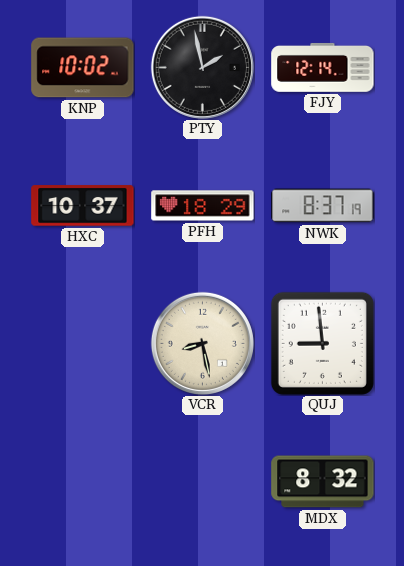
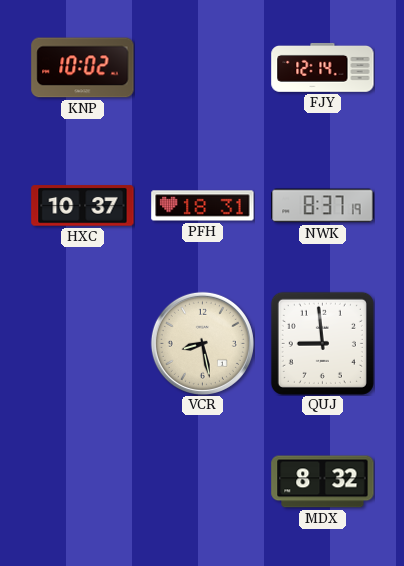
PTY: 1:58 -> none
PFH: 18:29 -> 18:31
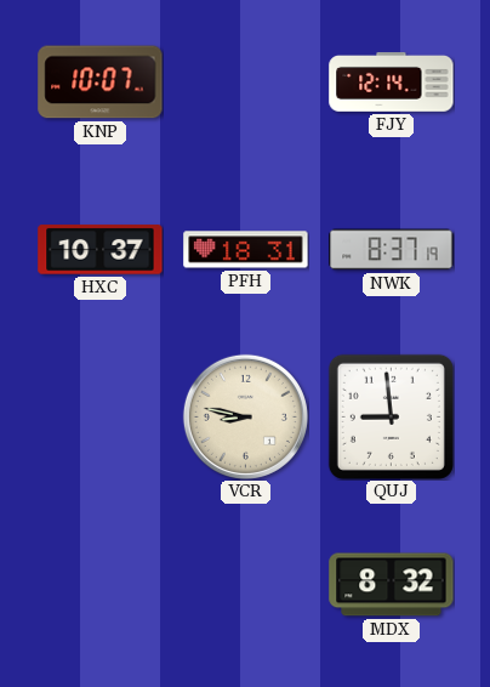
KNP: 10:02 -> 10:07
VCR: 8:28 -> 8:47
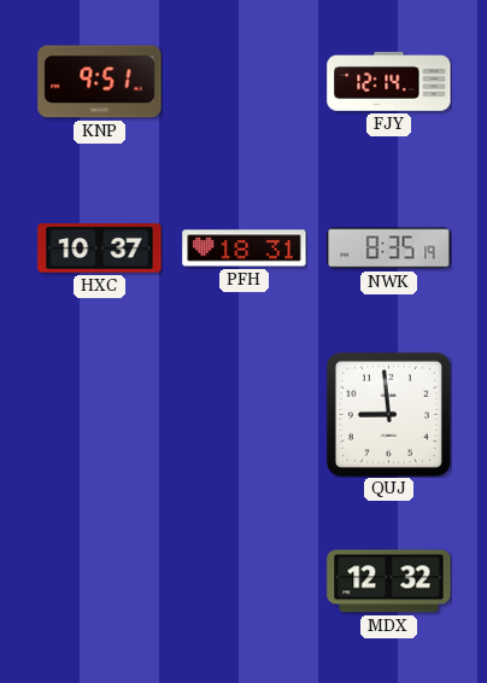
KNP: 10:07 -> 9:51
NWK: 8:37 -> 8:35
VCR: 8:47 -> none
MDX: 8:32 -> 12:32
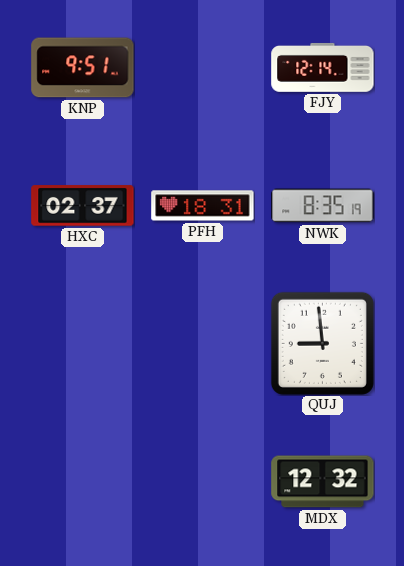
HXC: 10:37 -> 02:37
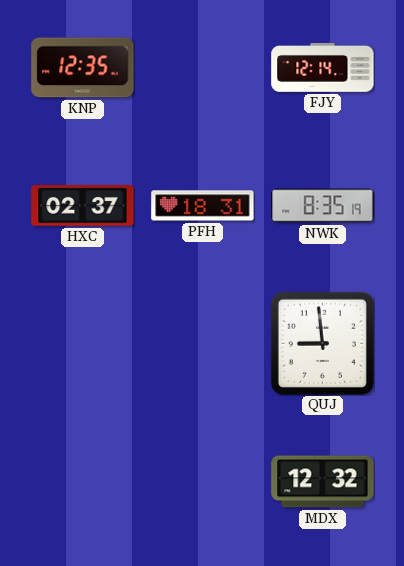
KNP: 9:51 -> 12:35
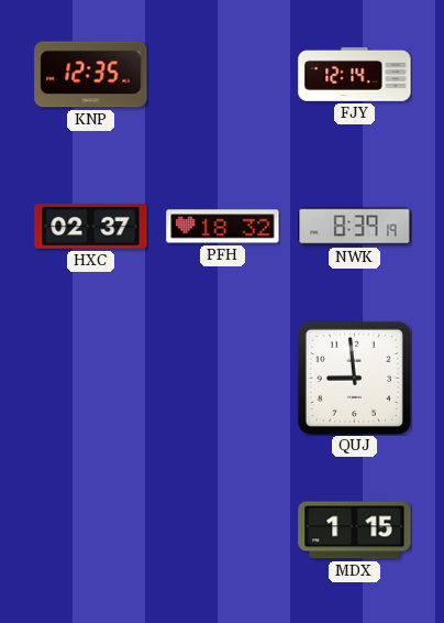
PFH: 18:31 -> 18:32
NWK: 8:35 -> 8:39
MDX: 12:32 -> 1:15
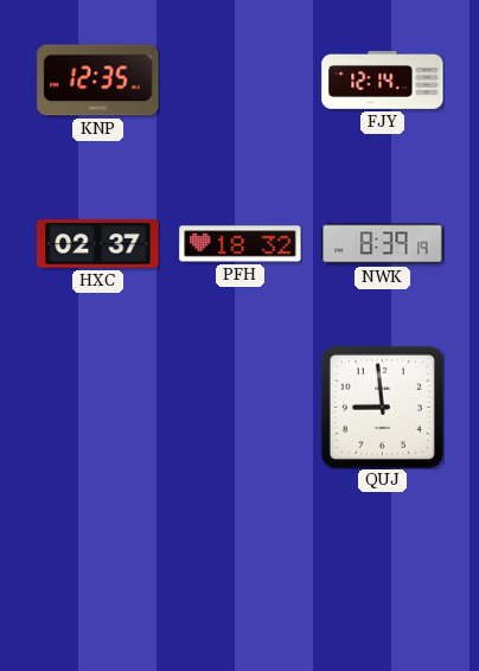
MDX: 1:15 -> none
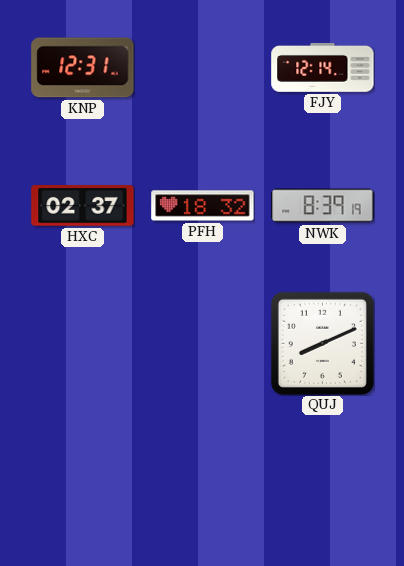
KNP: 12:35 -> 12:31
QUJ: 8:59 -> 8:11
